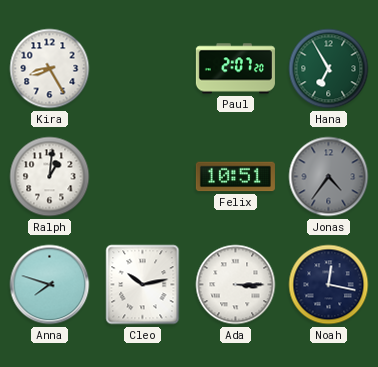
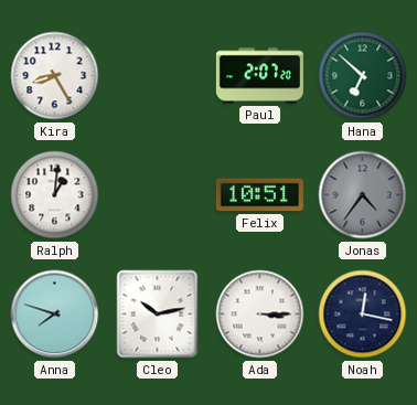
Hana: 6:55 -> 6:52
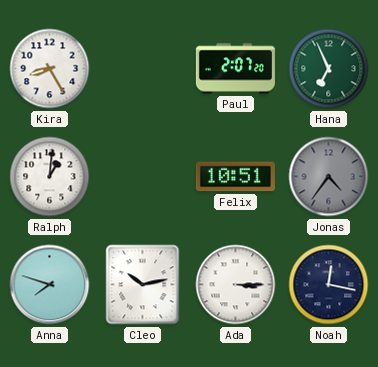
Hana: 6:52 -> 6:56
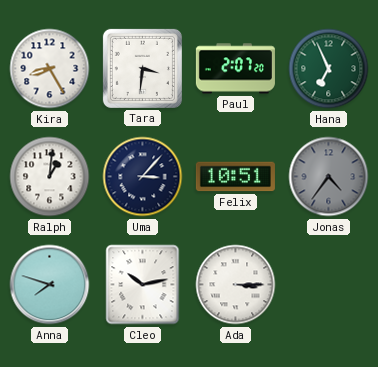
Tara: none -> 3:31
Uma: none -> 3:07
Noah: 12:17 -> none
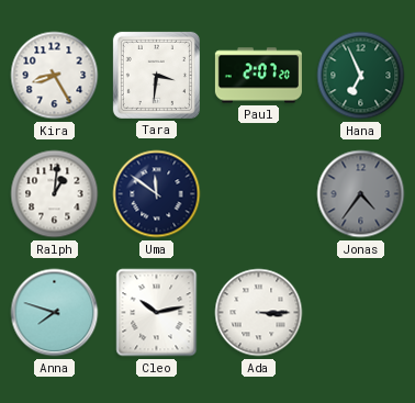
Uma: 3:07 -> 11:51
Felix: 10:51 -> none
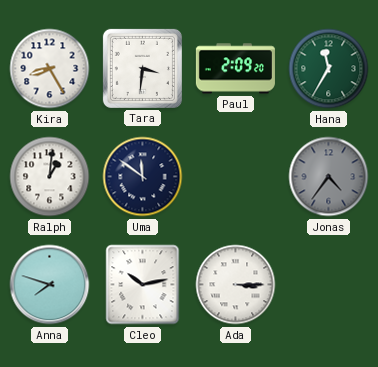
Paul: 2:07 -> 2:09
Hana: 6:56 -> 11:35
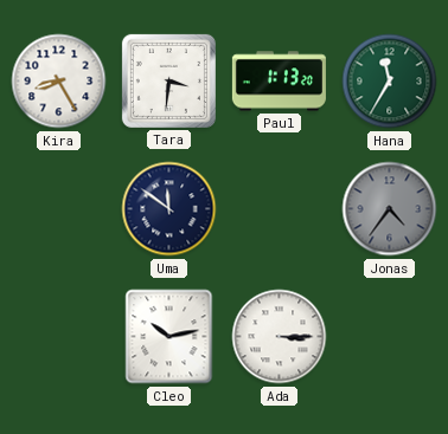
Paul: 2:09 -> 1:13
Ralph: 1:01 -> none
Anna: 7:48 -> none
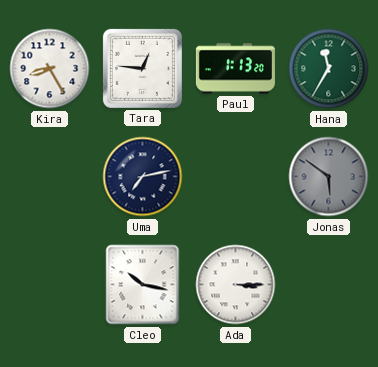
Tara: 3:31 -> 12:46
Uma: 11:51 -> 7:13
Jonas: 4:36 -> 5:51
Cleo: 10:13 -> 10:17
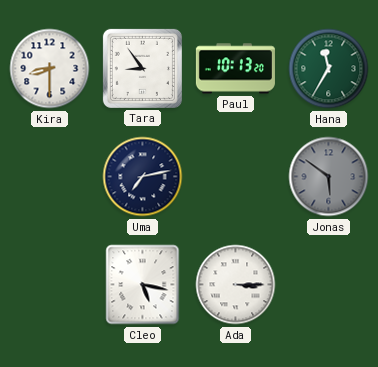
Kira: 8:25 -> 8:30
Tara: 12:46 -> 8:54
Paul: 1:13 -> 10:13
Cleo: 10:17 -> 5:17
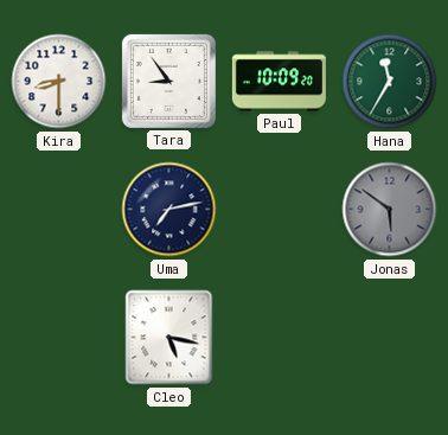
Paul: 10:13 -> 10:09
Ada: 3:15 -> none
